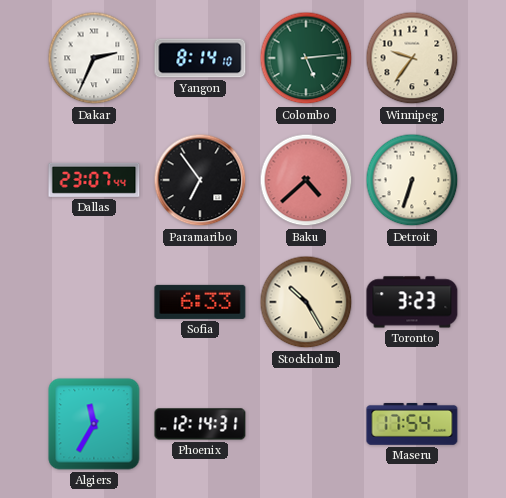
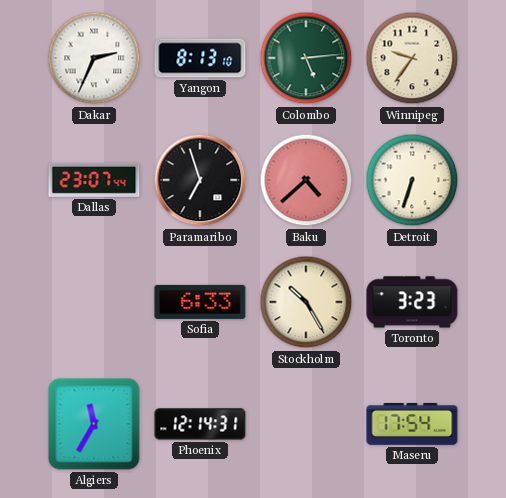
Yangon: 8:14 -> 8:13
Paramaribo: 6:54 -> 6:57
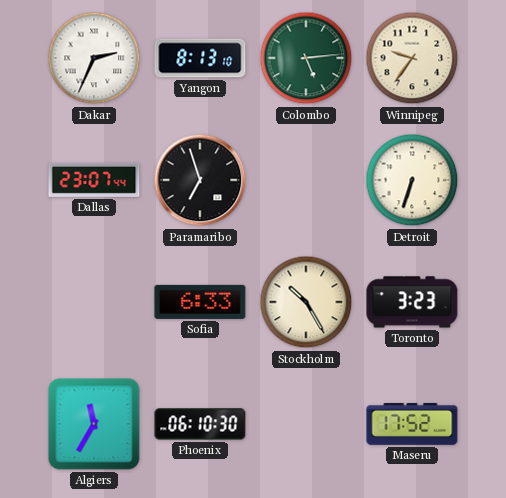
Baku: 4:38 -> none
Phoenix: 12:14 -> 06:10
Maseru: 17:54 -> 17:52
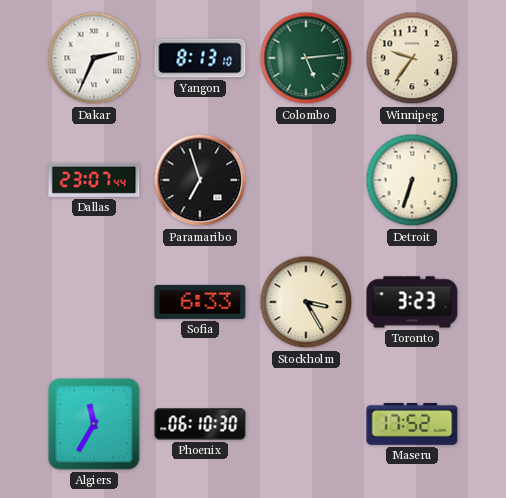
Stockholm: 10:25 -> 3:25
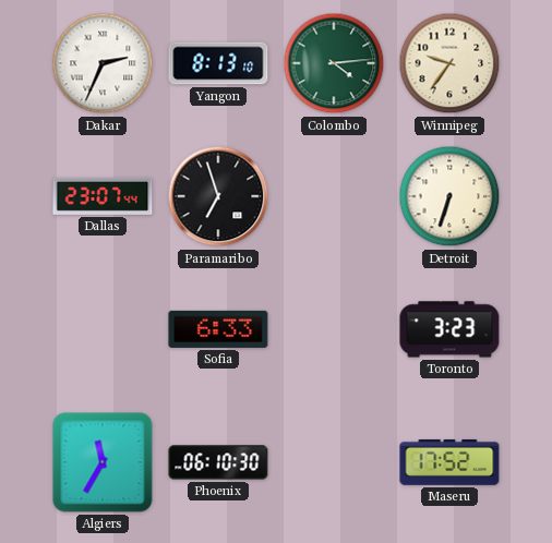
Colombo: 5:14 -> 4:14
Stockholm: 3:25 -> none
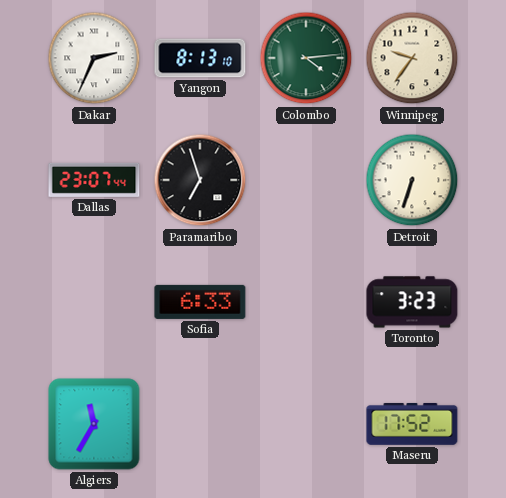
Phoenix: 06:10 -> none
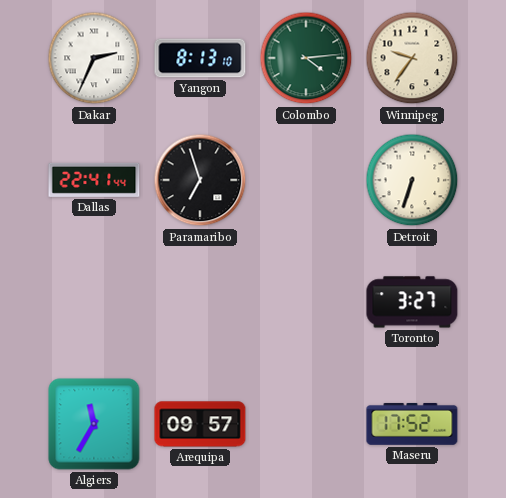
Dallas: 23:07 -> 22:41
Sofia: 6:33 -> none
Toronto: 3:23 -> 3:27
Arequipa: none -> 09:57
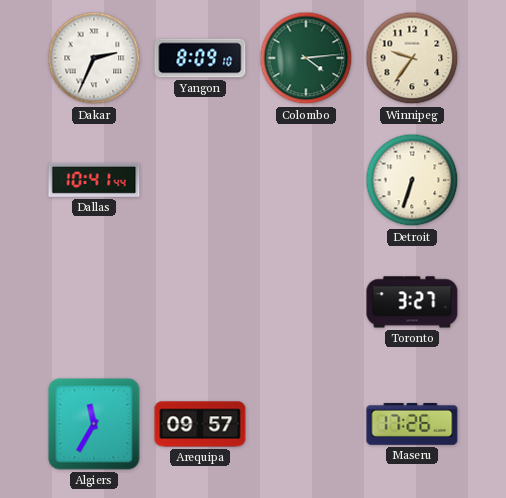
Yangon: 8:13 -> 8:09
Dallas: 22:41 -> 10:41
Paramaribo: 6:57 -> none
Maseru: 17:52 -> 17:26
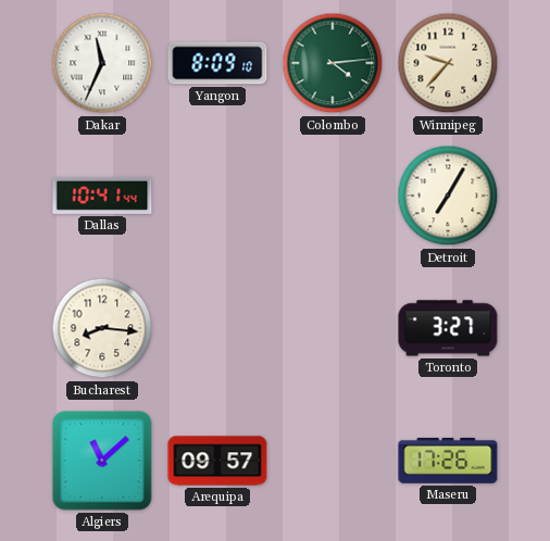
Dakar: 2:34 -> 11:34
Winnipeg: 9:36 -> 9:37
Detroit: 6:33 -> 7:05
Bucharest: none -> 8:16
Algiers: 11:35 -> 11:08
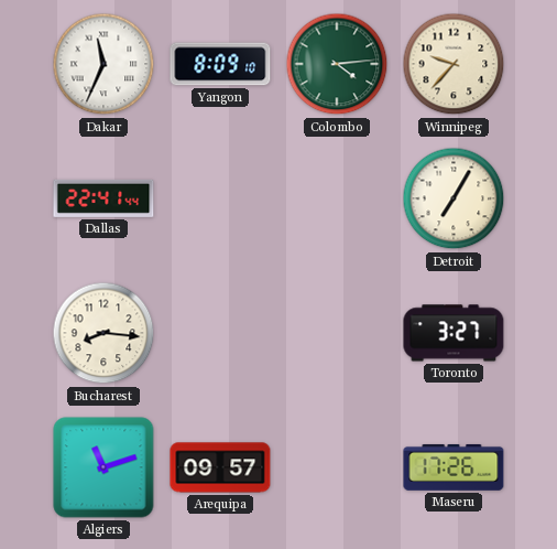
Dallas: 10:41 -> 22:41
Algiers: 11:08 -> 11:12
